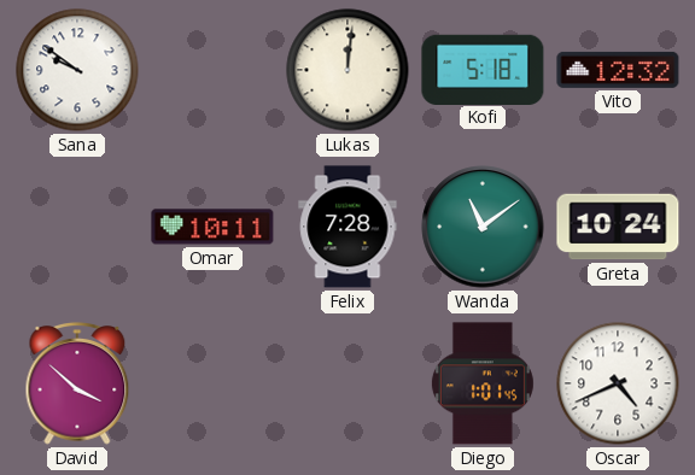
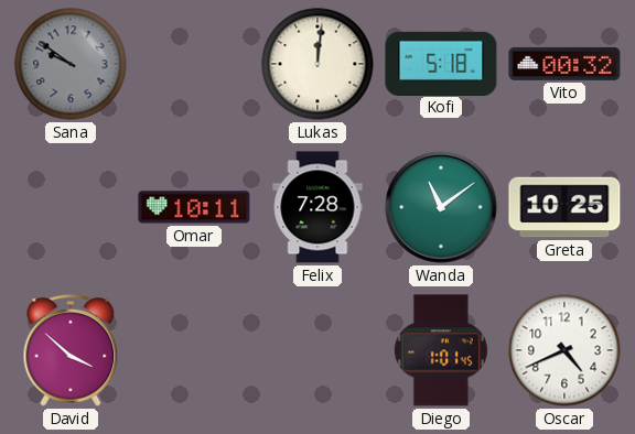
Sana dial: white -> grey
Vito: 12:32 -> 00:32
Greta: 10:24 -> 10:25
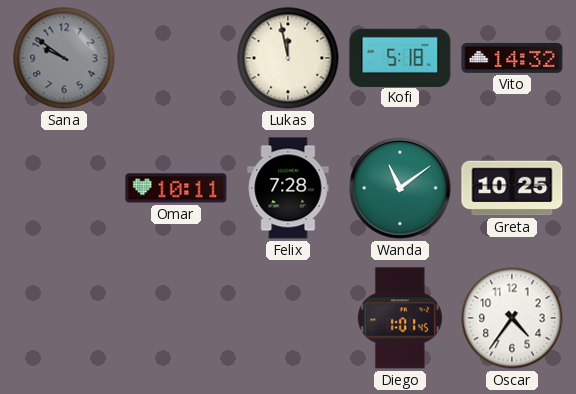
Lukas: 12:01 -> 11:58
Vito: 00:32 -> 14:32
David: 3:52 -> none
Oscar: 4:41 -> 4:36
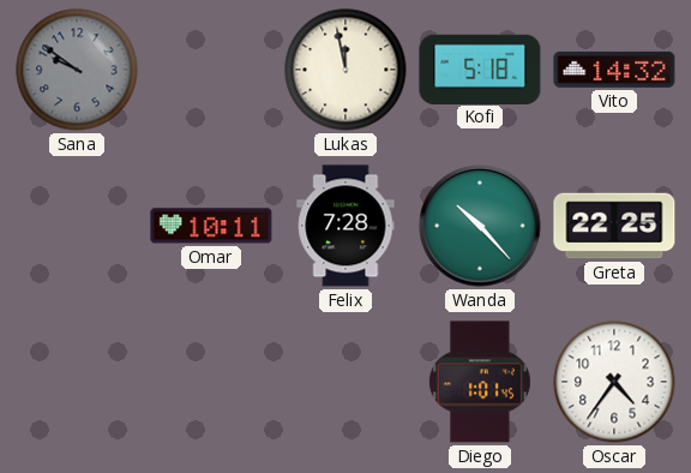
Wanda: 11:09 -> 10:23
Greta: 10:25 -> 22:25
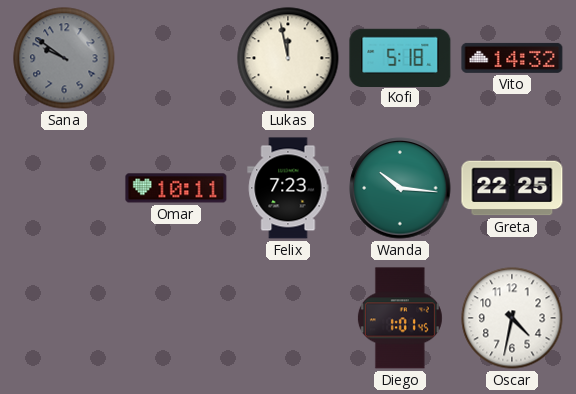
Felix: 7:28 -> 7:23
Wanda: 10:23 -> 10:16
Oscar: 4:36 -> 4:32
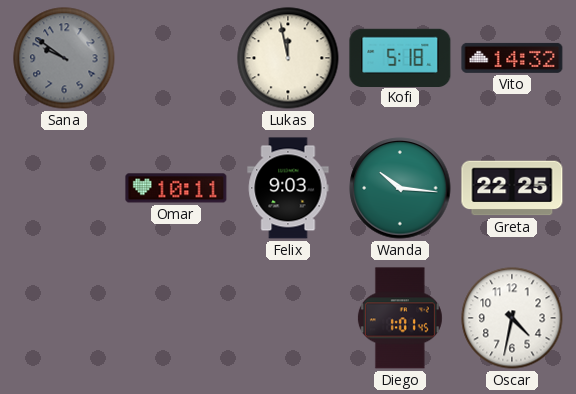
Felix: 7:23 -> 9:03
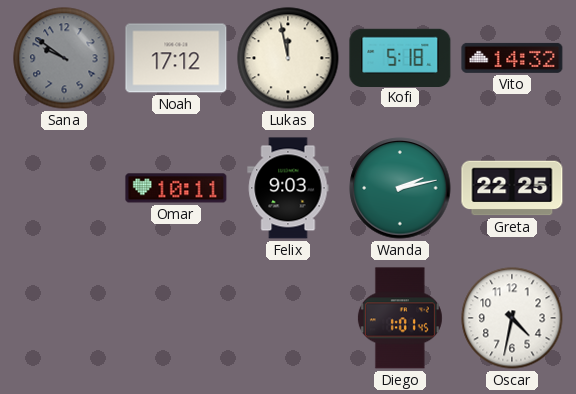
Noah: none -> 17:12
Wanda: 10:16 -> 2:13
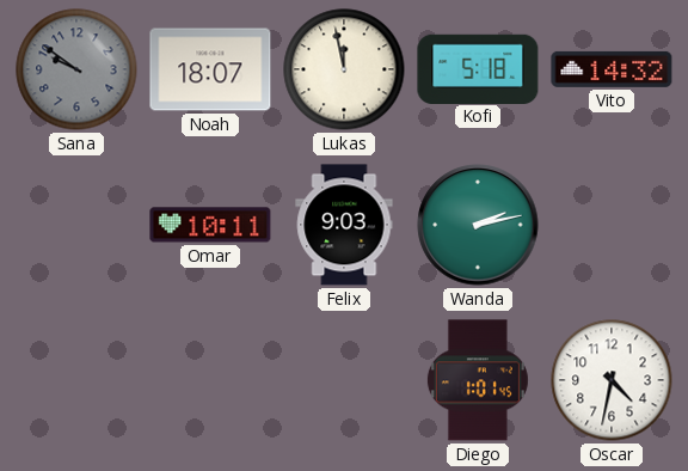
Noah: 17:12 -> 18:07
Greta: 22:25 -> none
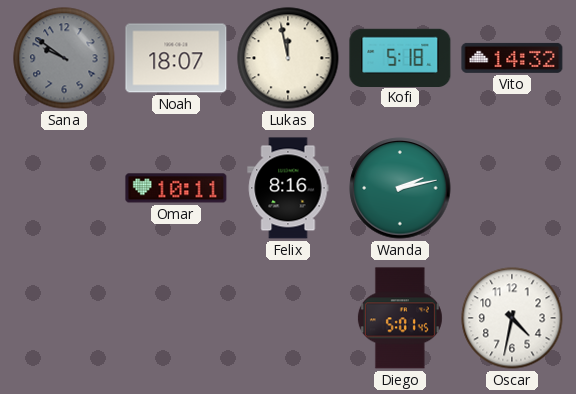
Felix: 9:03 -> 8:16
Diego: 1:01 -> 5:01
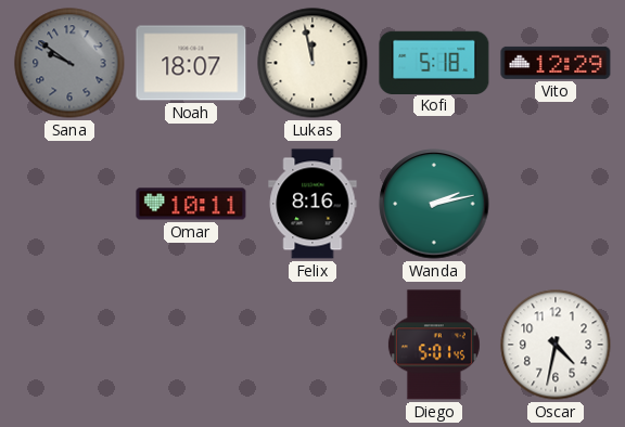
Vito: 14:32 -> 12:29
